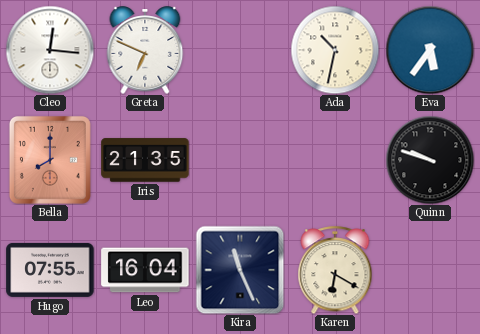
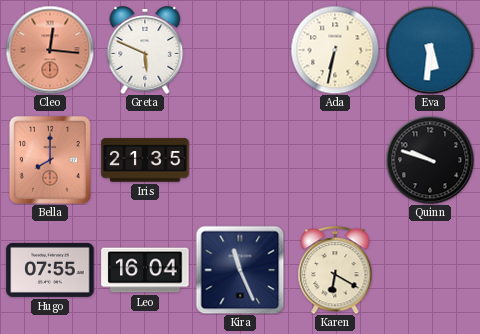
Cleo dial: white -> salmon
Greta: 6:49 -> 5:49
Ada: 10:32 -> 6:32
Eva: 5:36 -> 5:31
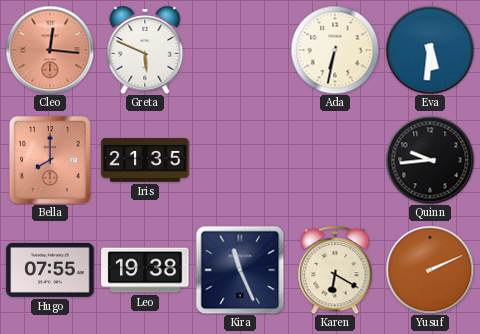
Quinn: 9:48 -> 9:44
Leo: 16:04 -> 19:38
Yusuf: none -> 2:11
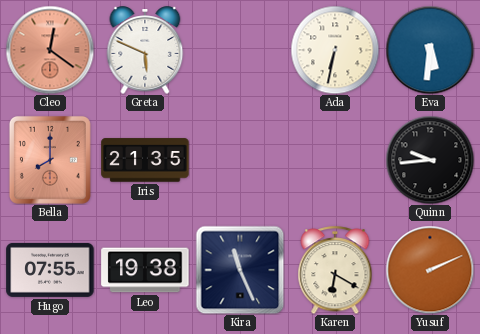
Cleo: 12:16 -> 12:21
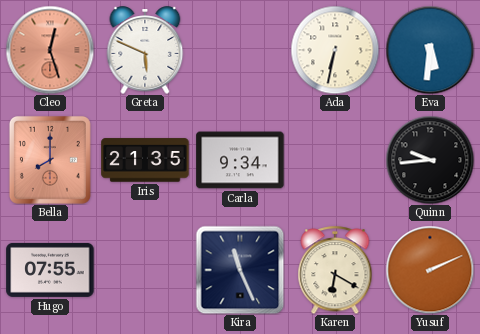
Cleo: 12:21 -> 12:27
Carla: none -> 9:34
Leo: 19:38 -> none
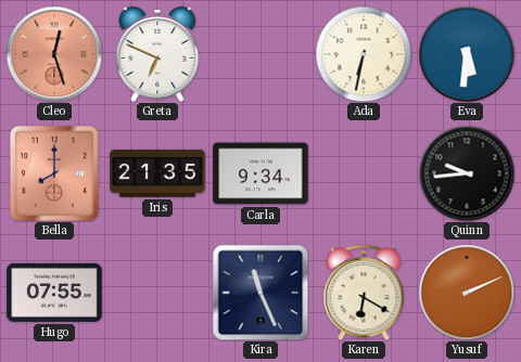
Greta: 5:49 -> 6:49
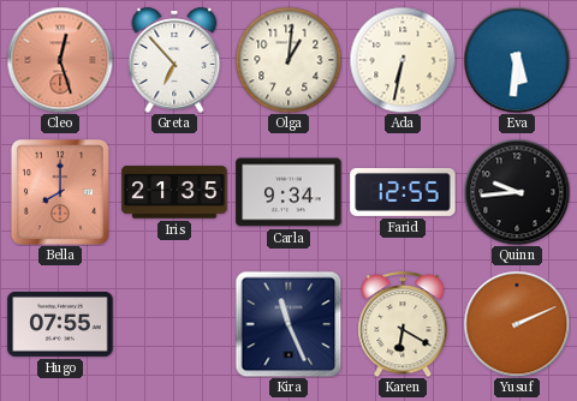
Greta: 6:49 -> 6:53
Olga: none -> 1:01
Farid: none -> 12:55
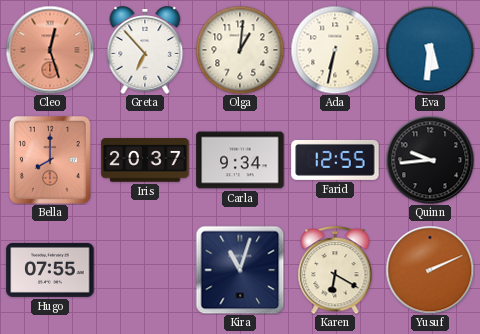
Iris: 21:35 -> 20:37
Kira: 11:26 -> 11:03
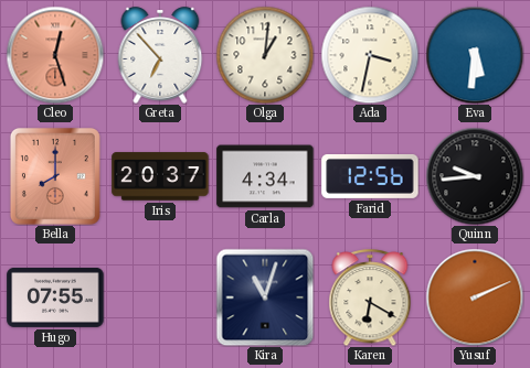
Ada: 6:32 -> 3:32
Carla: 9:34 -> 4:34
Farid: 12:55 -> 12:56
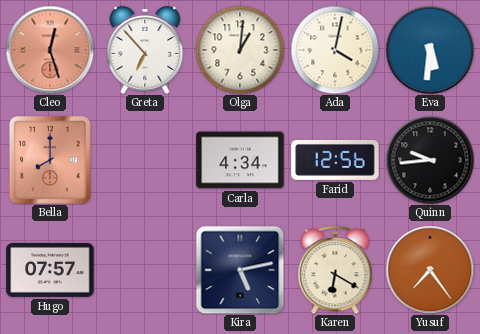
Ada: 3:32 -> 4:02
Iris: 20:37 -> none
Hugo: 07:55 -> 07:57
Kira: 11:03 -> 5:13
Yusuf: 2:11 -> 7:24
